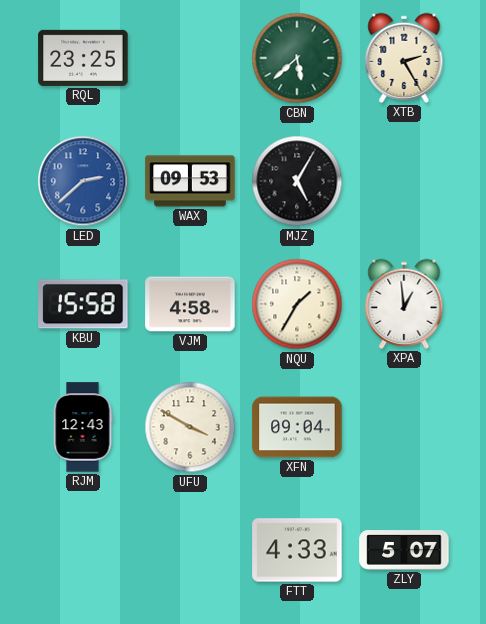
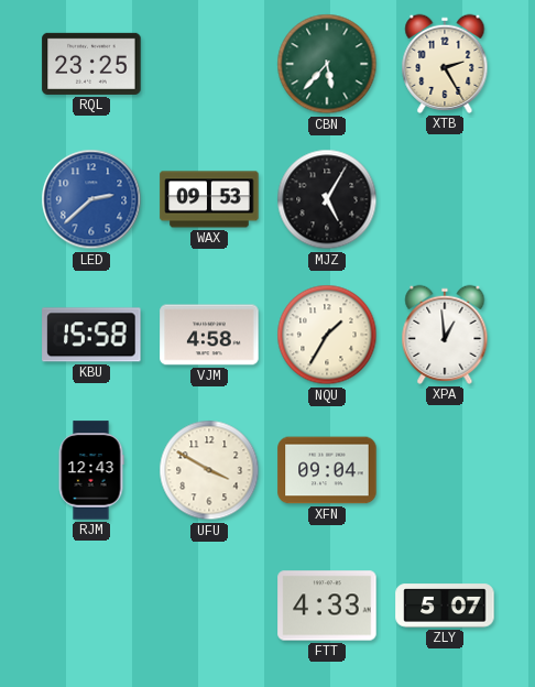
CBN: 5:38 -> 5:37
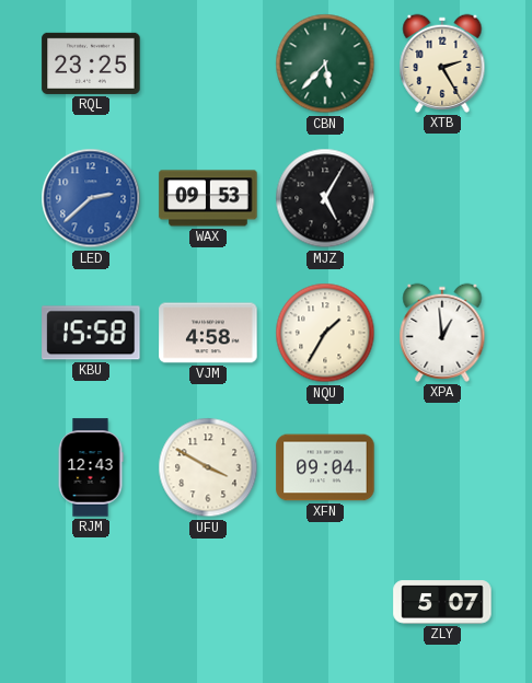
FTT: 4:33 -> none
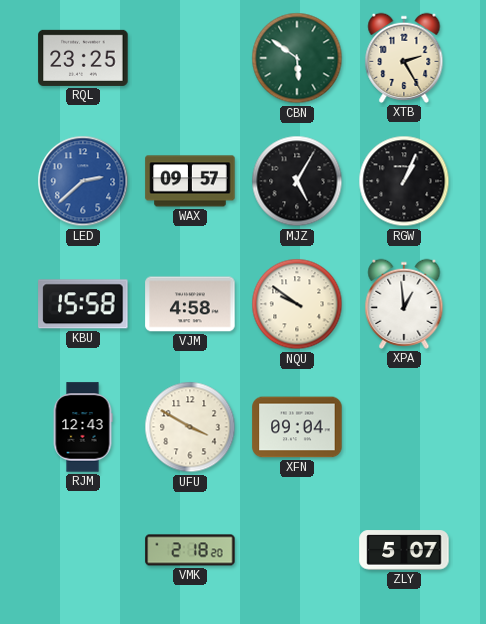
CBN: 5:37 -> 5:51
WAX: 09:53 -> 09:57
RGW: none -> 1:04
NQU: 1:35 -> 9:51
VMK: none -> 2:18
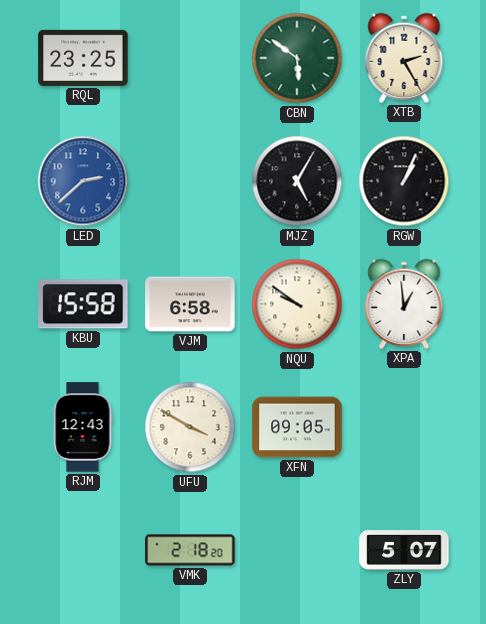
WAX: 09:57 -> none
VJM: 4:58 -> 6:58
XFN: 09:04 -> 09:05
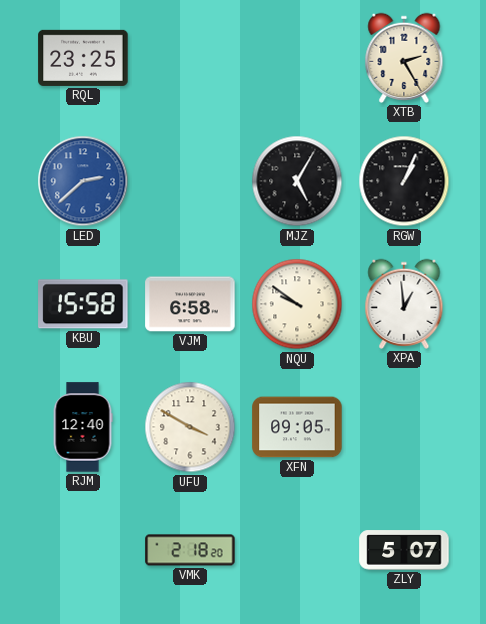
CBN: 5:51 -> none
RJM: 12:43 -> 12:40
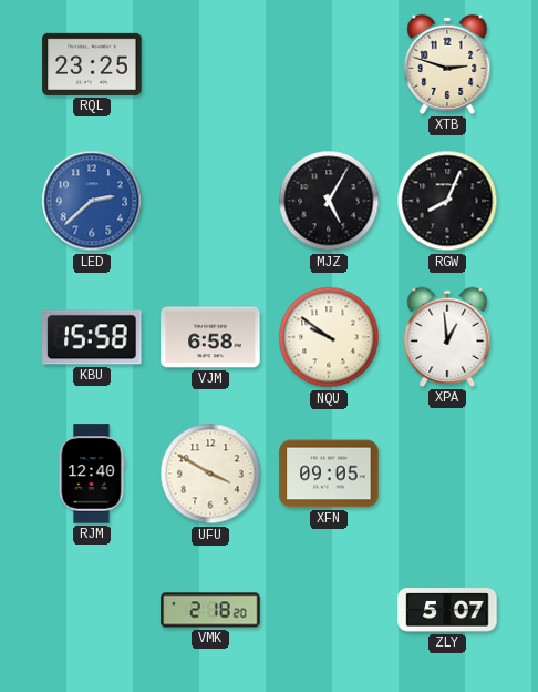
XTB: 2:25 -> 2:48
RGW: 1:04 -> 8:04
